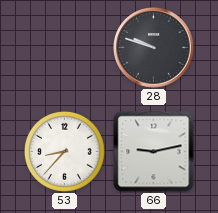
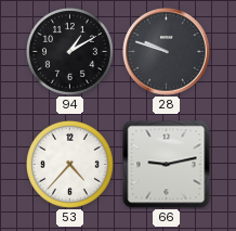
94: none -> 1:10
53: 8:37 -> 4:37
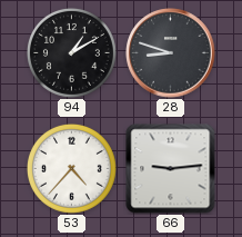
28: 9:48 -> 8:48
66: 9:13 -> 9:14
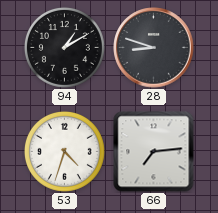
53: 4:37 -> 4:33
66: 9:14 -> 7:14
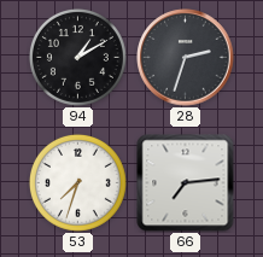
28: 8:48 -> 2:33
53: 4:33 -> 7:33
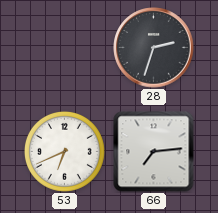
94: 1:10 -> none
53: 7:33 -> 6:41
